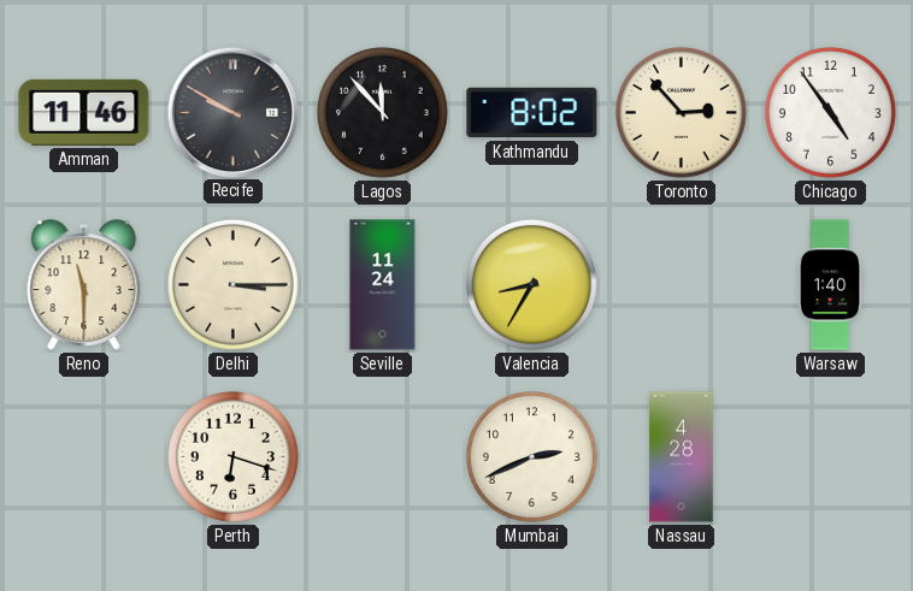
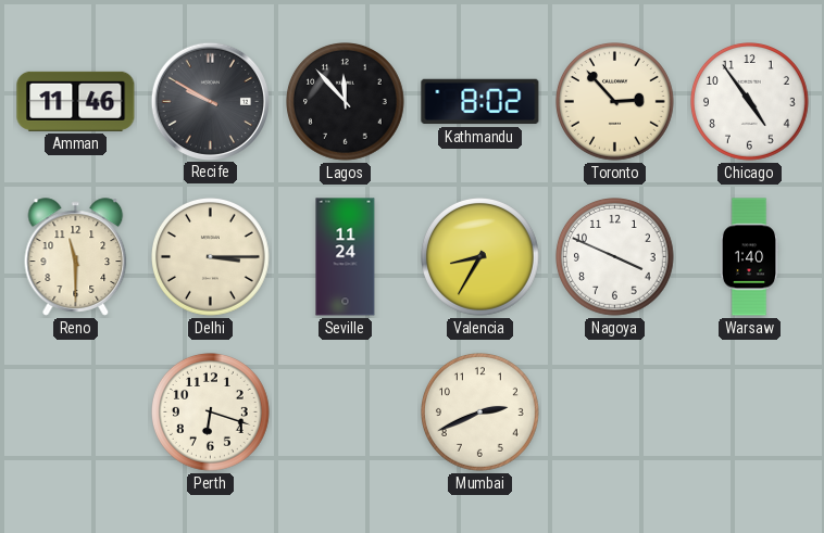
Nagoya: none -> 3:49
Nassau: 4:28 -> none
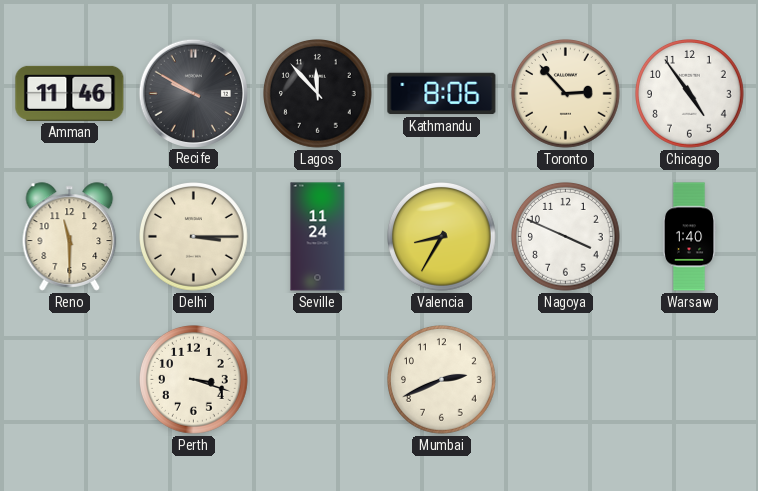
Kathmandu: 8:02 -> 8:06
Perth: 6:18 -> 3:18
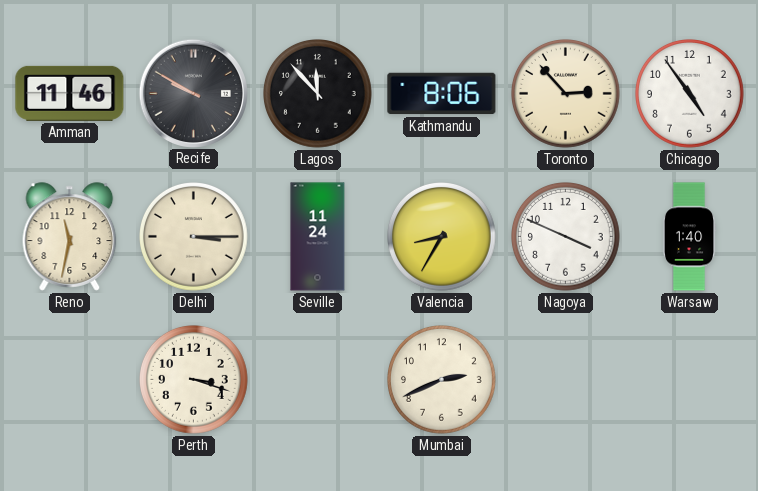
Reno: 11:30 -> 11:32
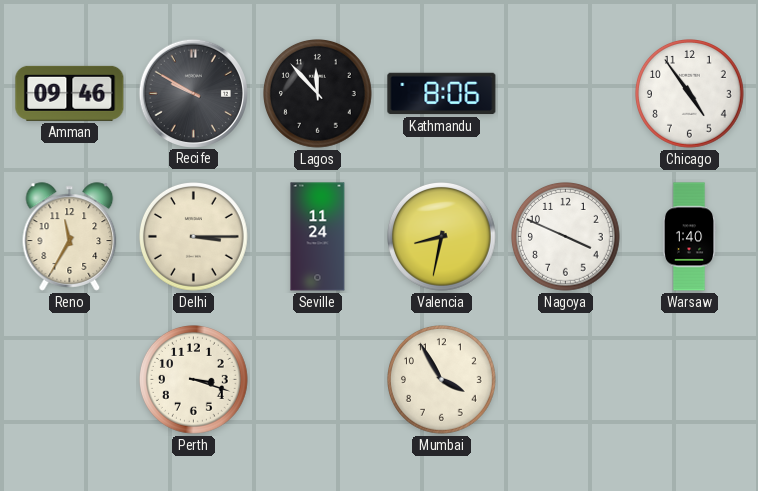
Amman: 11:46 -> 09:46
Toronto: 2:53 -> none
Reno: 11:32 -> 11:35
Valencia: 8:35 -> 8:32
Mumbai: 2:41 -> 3:55
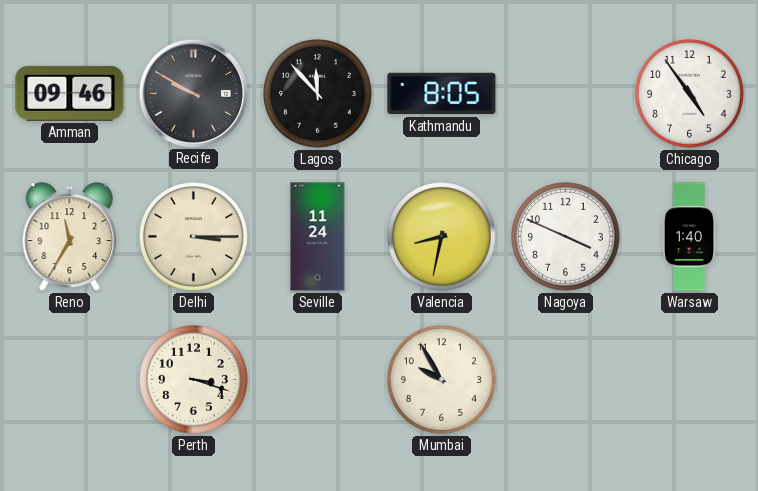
Kathmandu: 8:06 -> 8:05
Mumbai: 3:55 -> 9:55
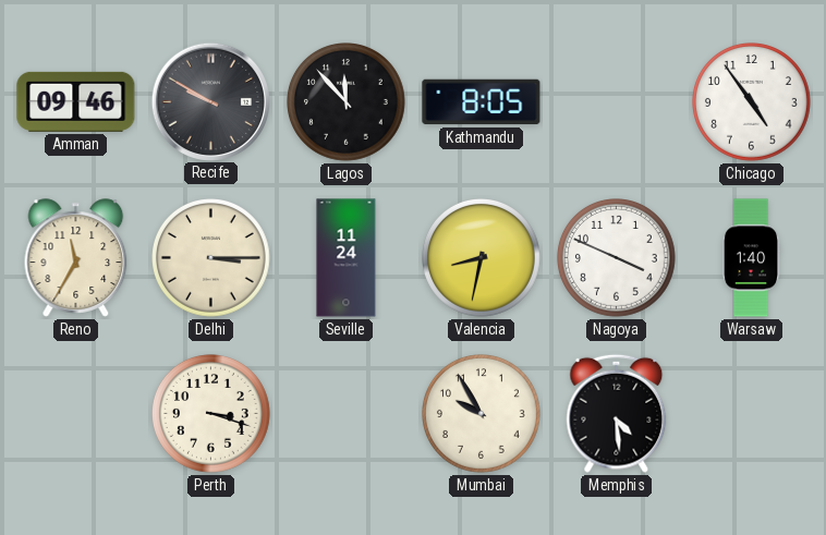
Memphis: none -> 4:29
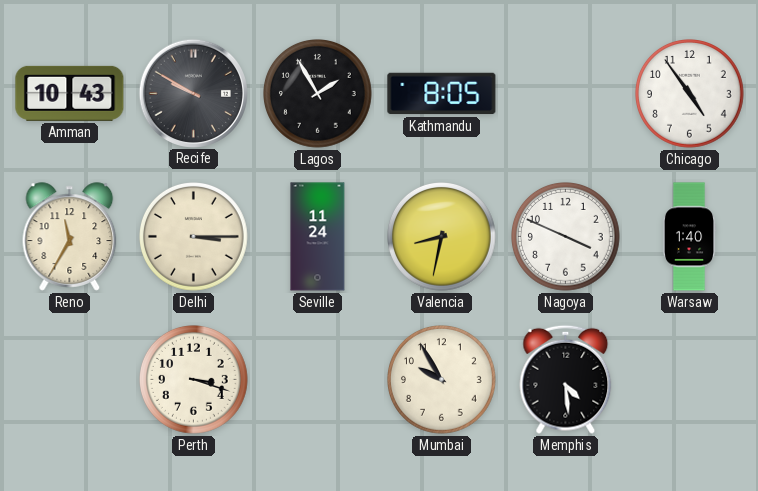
Amman: 09:46 -> 10:43
Lagos: 11:53 -> 1:55
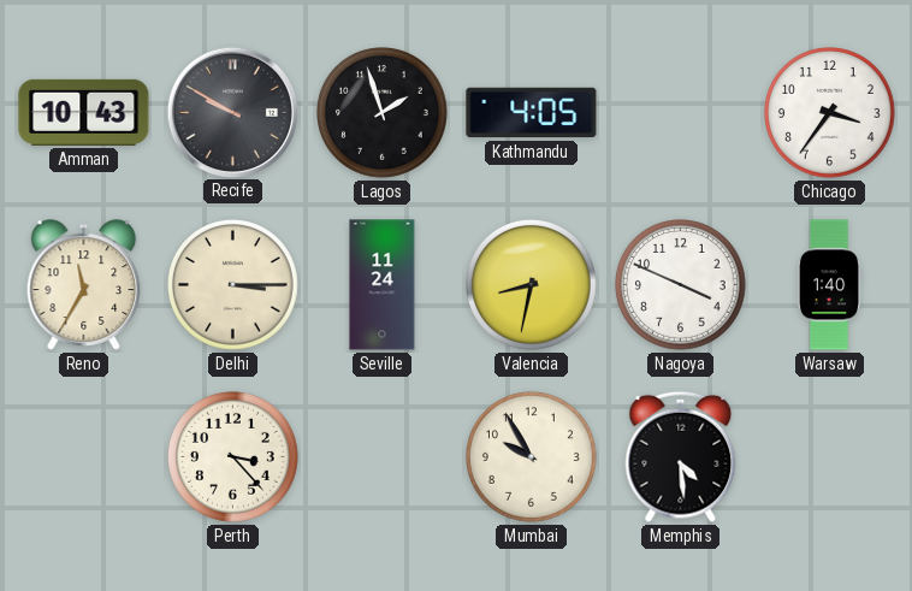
Lagos: 1:55 -> 1:57
Kathmandu: 8:05 -> 4:05
Chicago: 4:54 -> 3:36
Perth: 3:18 -> 3:23
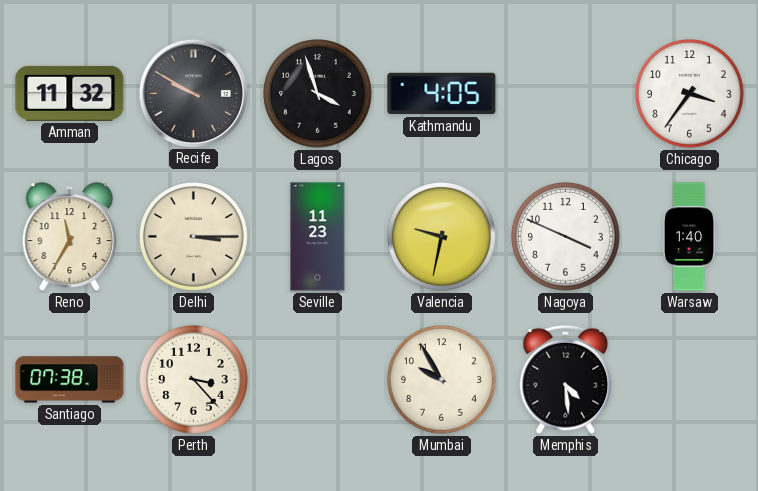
Amman: 10:43 -> 11:32
Lagos: 1:57 -> 3:57
Seville: 11:24 -> 11:23
Valencia: 8:32 -> 9:32
Santiago: none -> 07:38
